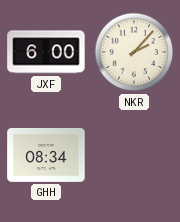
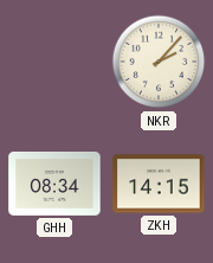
JXF: 6:00 -> none
ZKH: none -> 14:15
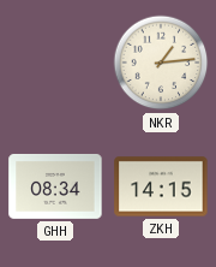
NKR: 2:07 -> 1:14
